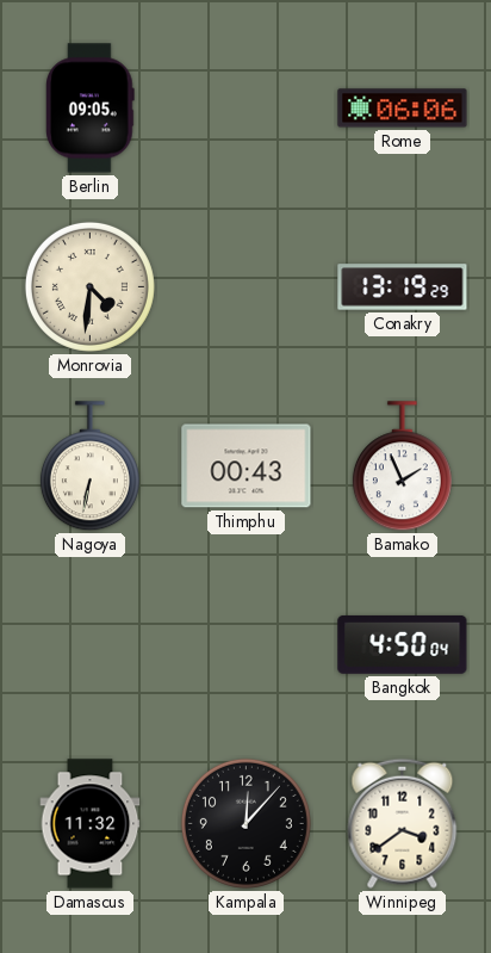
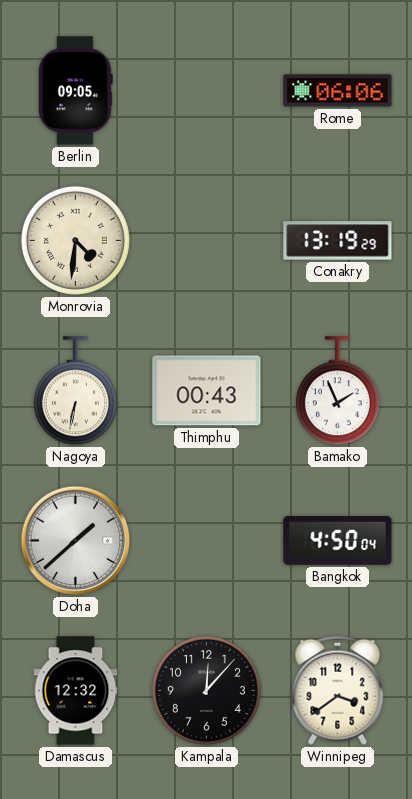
Doha: none -> 1:38
Damascus: 11:32 -> 12:32
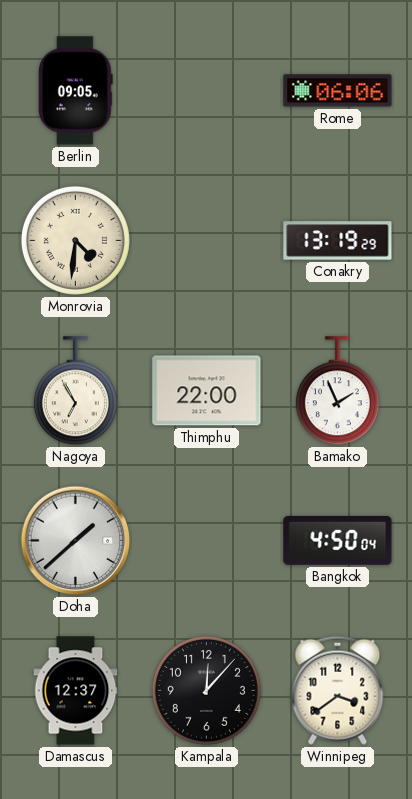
Nagoya: 6:32 -> 6:55
Thimphu: 00:43 -> 22:00
Damascus: 12:32 -> 12:37
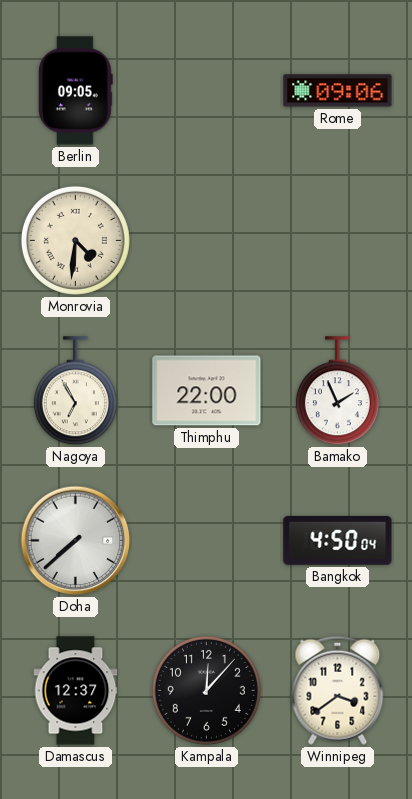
Rome: 06:06 -> 09:06
Conakry: 13:19 -> none
Doha: 1:38 -> 7:38
